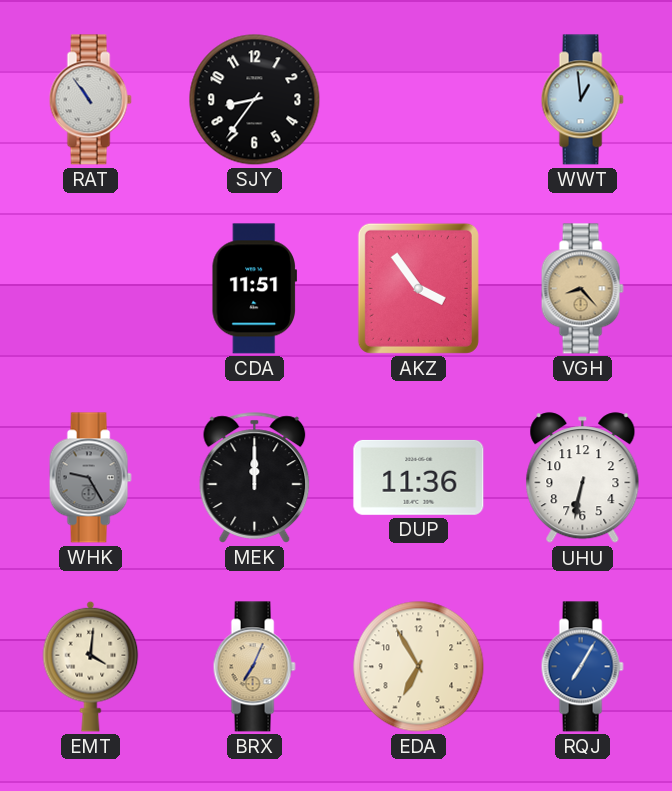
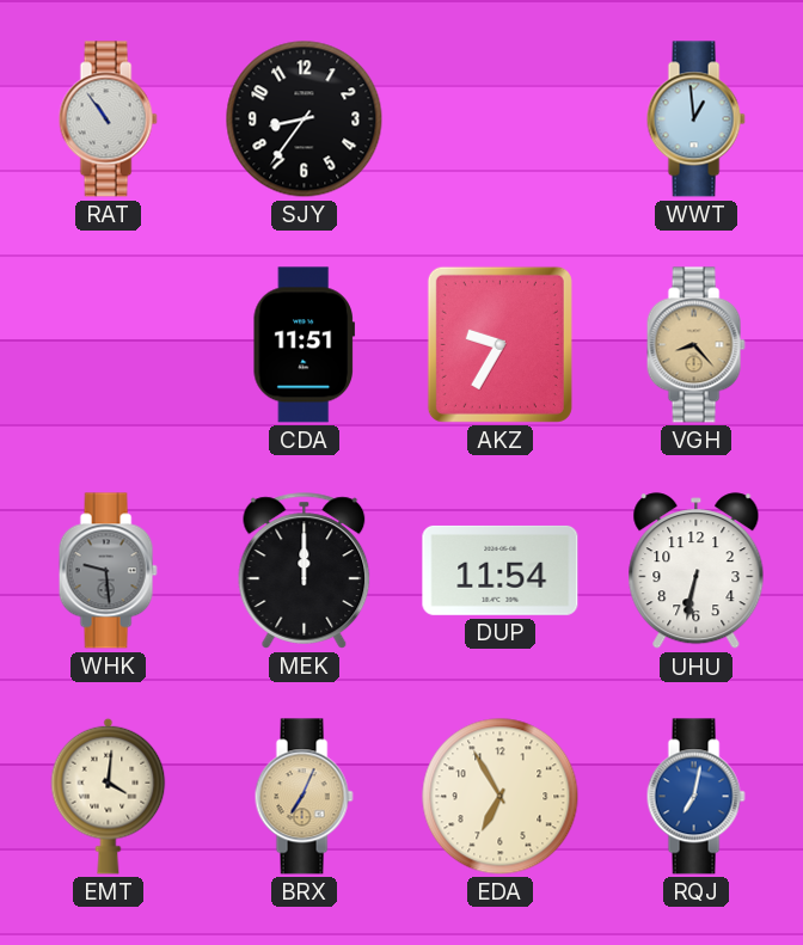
AKZ: 3:54 -> 9:35
WHK: 9:25 -> 9:29
DUP: 11:36 -> 11:54
RQJ: 7:05 -> 7:02
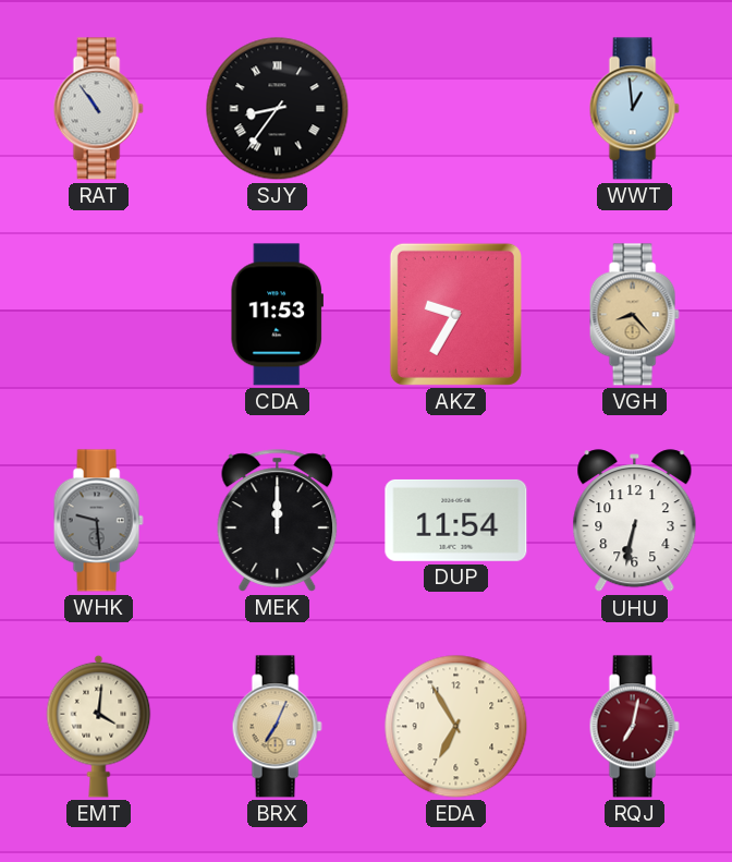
SJY numerals: Arabic -> Roman
CDA: 11:51 -> 11:53
RQJ dial: blue -> burgundy
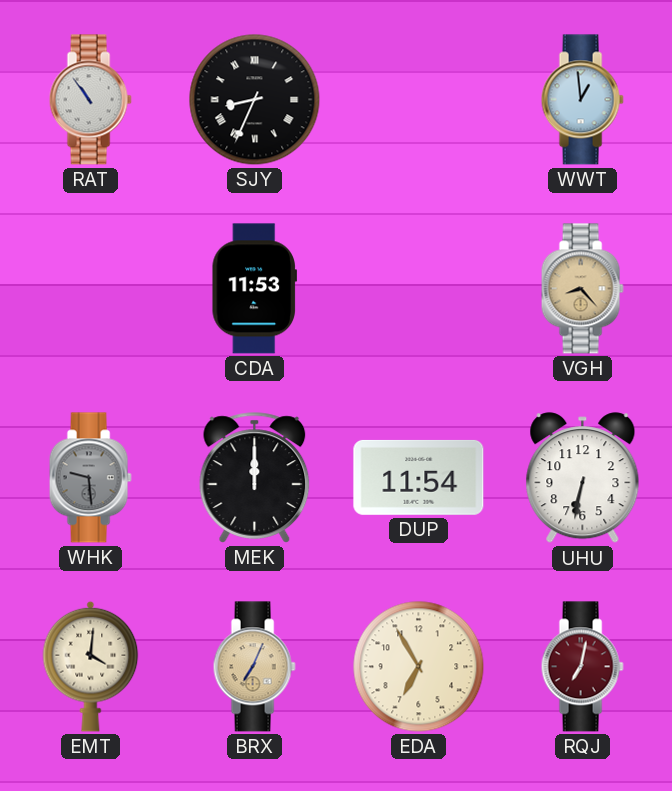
SJY: 8:36 -> 8:34
AKZ: 9:35 -> none
